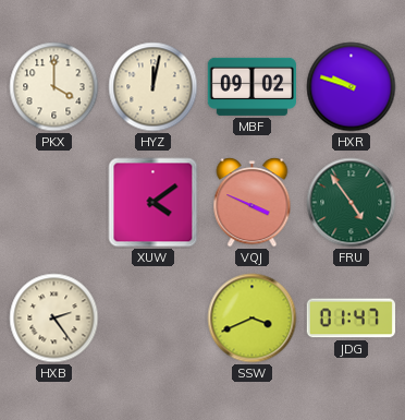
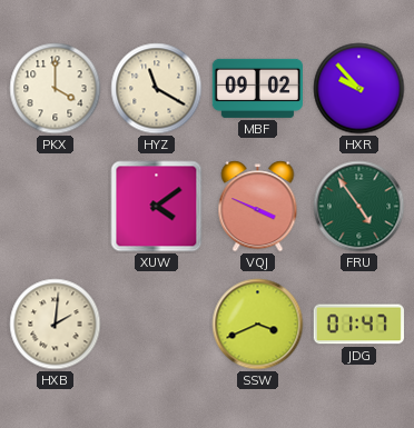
HYZ: 12:02 -> 11:20
HXR: 9:48 -> 9:53
HXB: 2:24 -> 2:01
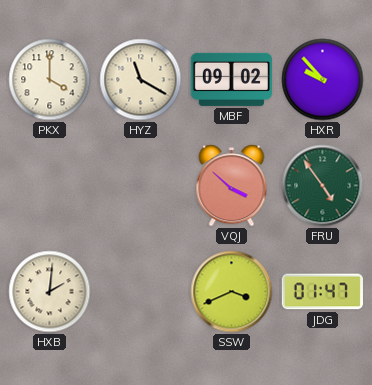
XUW: 4:09 -> none
VQJ: 3:49 -> 3:52
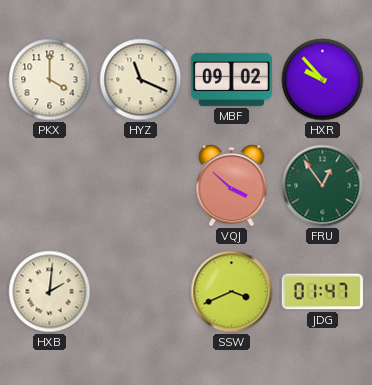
HYZ: 11:20 -> 11:19
FRU: 4:54 -> 12:54
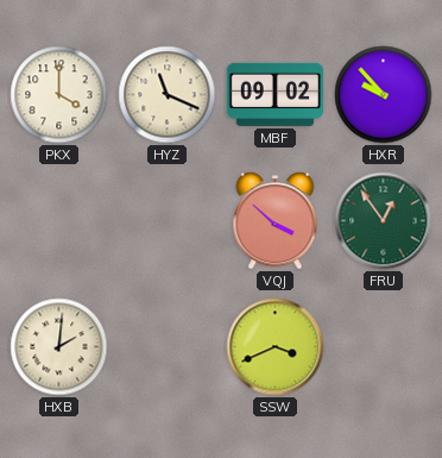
JDG: 01:47 -> none
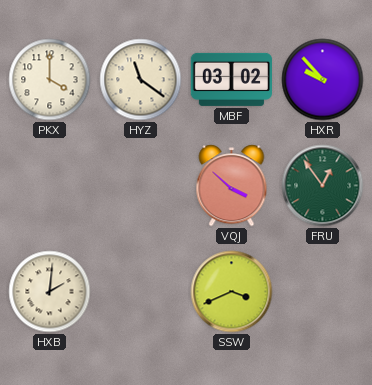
HYZ: 11:19 -> 11:21
MBF: 09:02 -> 03:02
